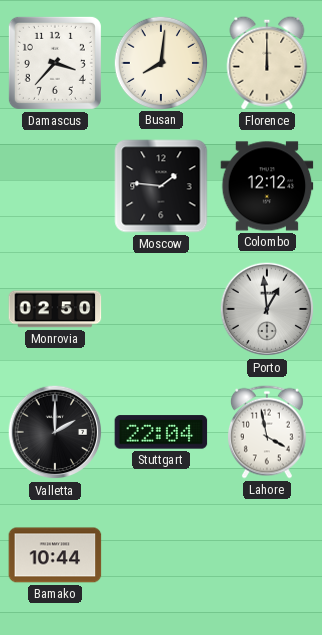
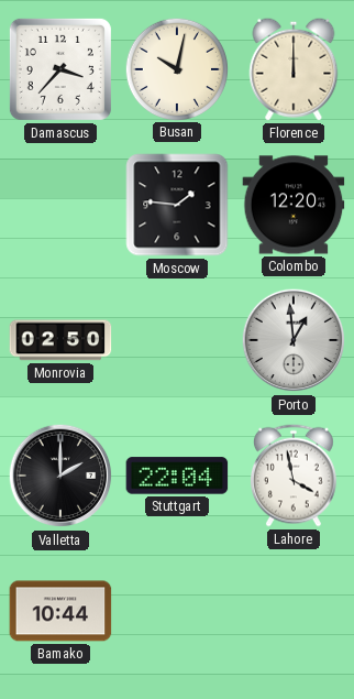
Busan: 8:01 -> 10:02
Colombo: 12:12 -> 12:20
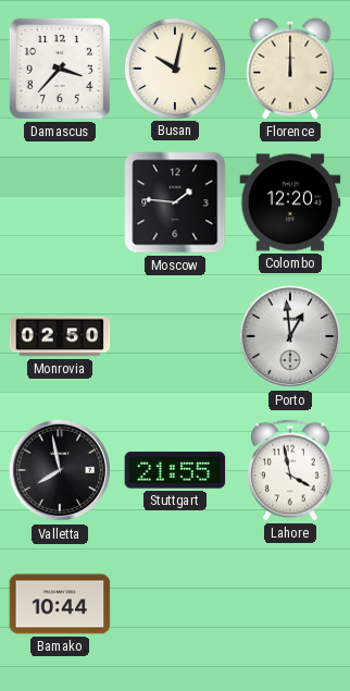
Valletta: 2:00 -> 7:58
Stuttgart: 22:04 -> 21:55
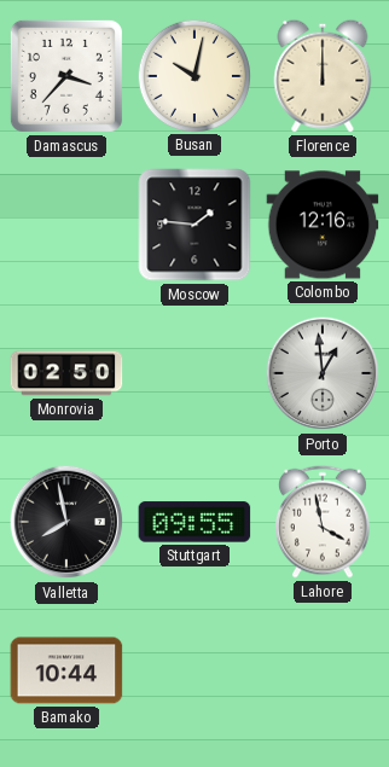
Colombo: 12:20 -> 12:16
Stuttgart: 21:55 -> 09:55
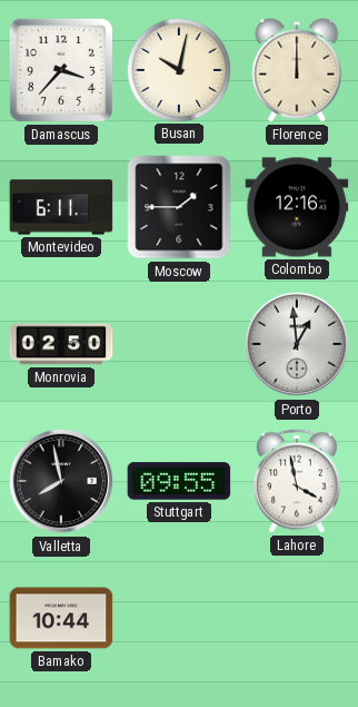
Montevideo: none -> 6:11
Moscow: 1:46 -> 1:45
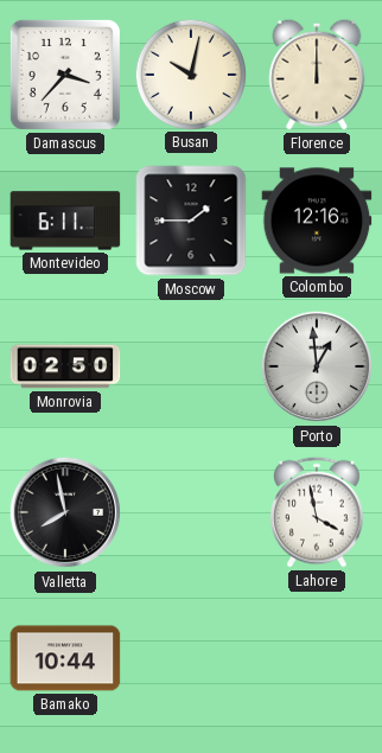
Stuttgart: 09:55 -> none
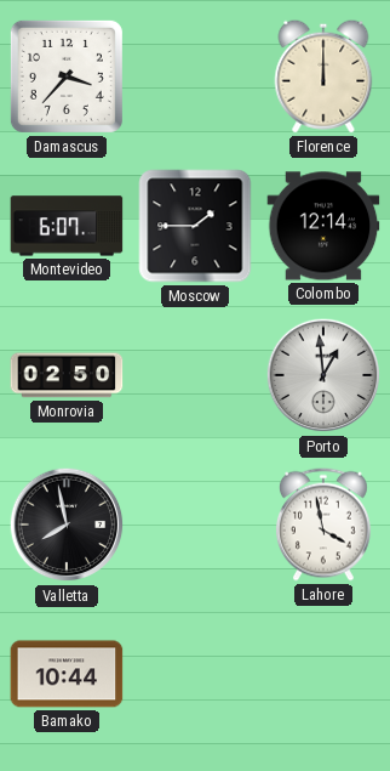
Busan: 10:02 -> none
Montevideo: 6:11 -> 6:07
Colombo: 12:16 -> 12:14
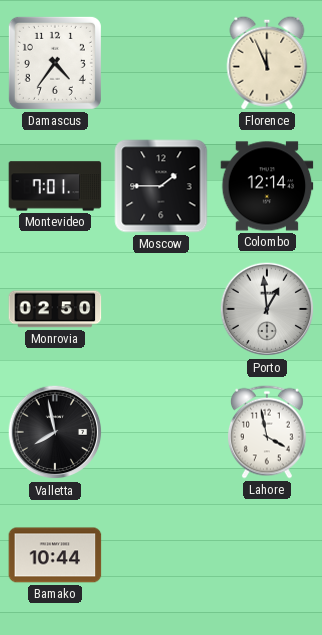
Damascus: 3:37 -> 4:36
Florence: 12:00 -> 11:56
Montevideo: 6:07 -> 7:01
